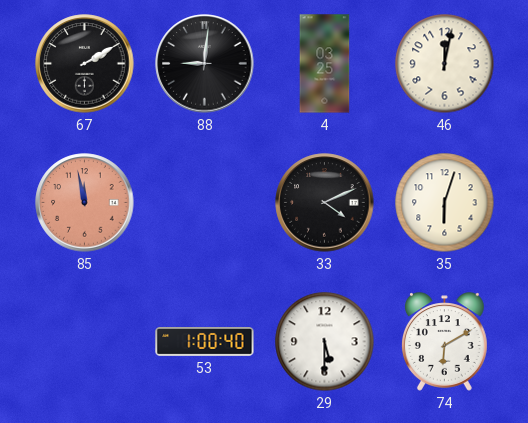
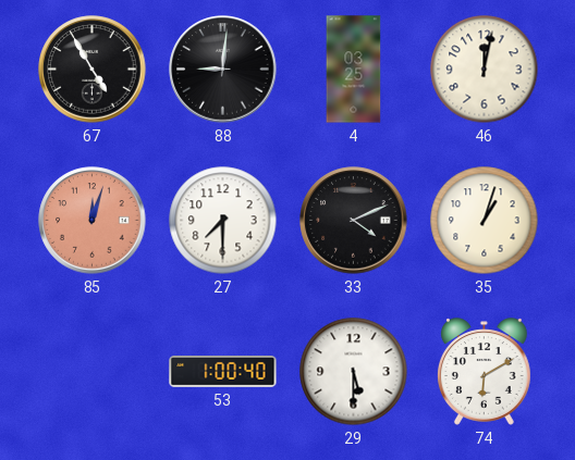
67: 2:10 -> 4:55
85: 11:58 -> 12:03
27: none -> 7:30
35: 6:03 -> 1:03
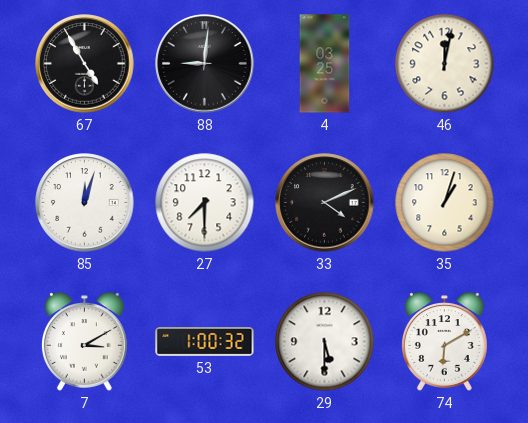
85 dial: salmon -> white
7: none -> 3:10
53: 1:00:40 -> 1:00:32
